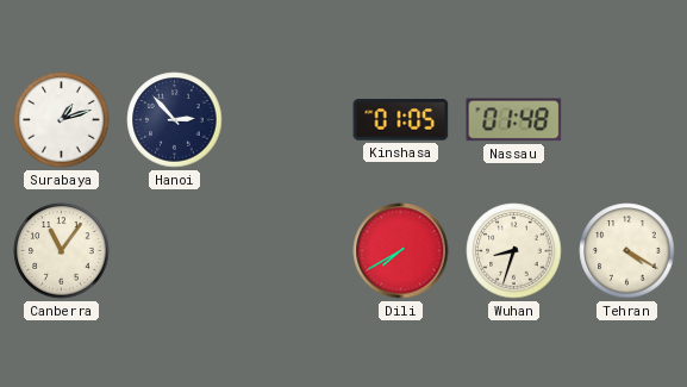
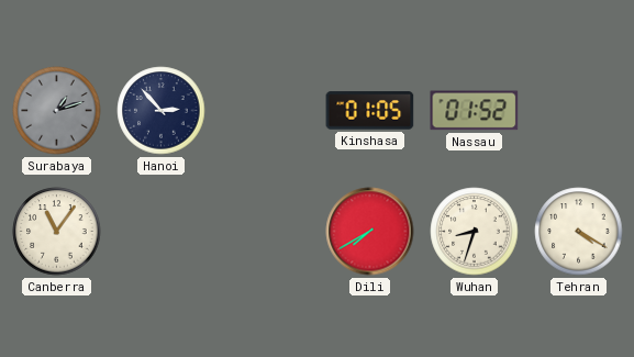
Surabaya dial: white -> grey
Nassau: 01:48 -> 01:52
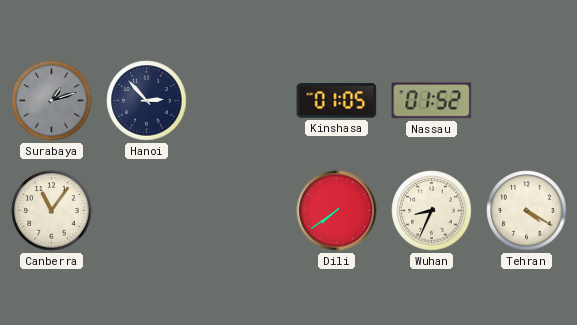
Dili: 7:40 -> 7:39
Wuhan: 8:33 -> 8:34
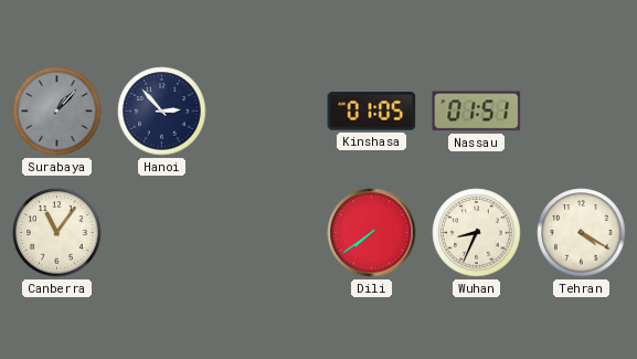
Surabaya: 1:12 -> 1:07
Nassau: 01:52 -> 01:51
